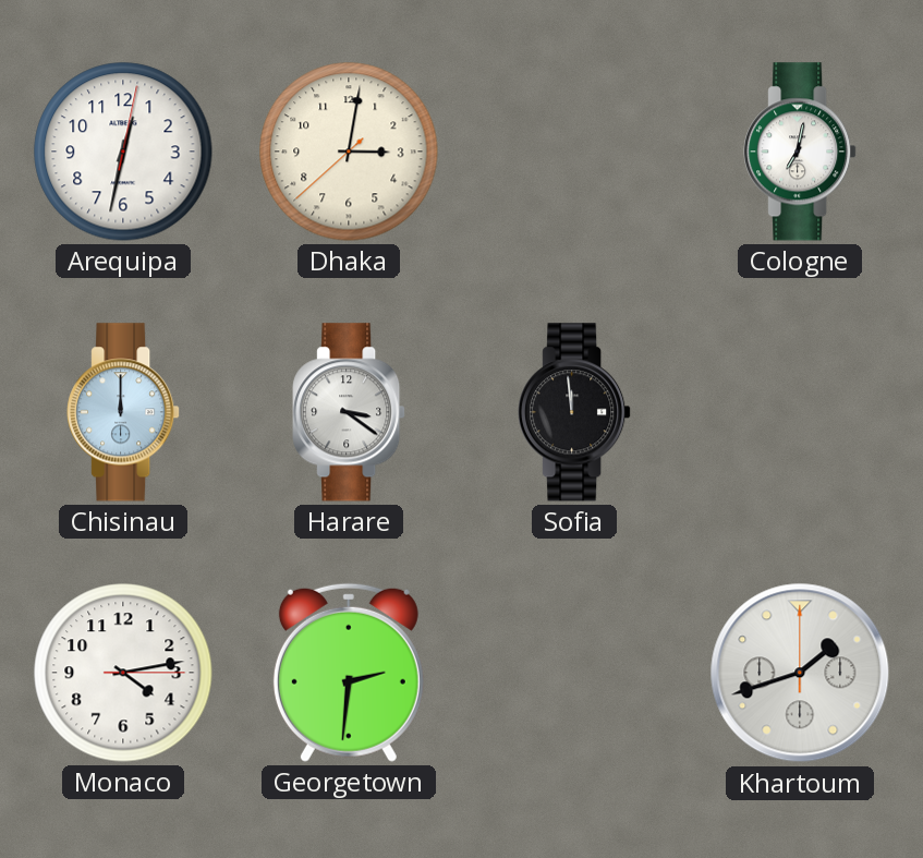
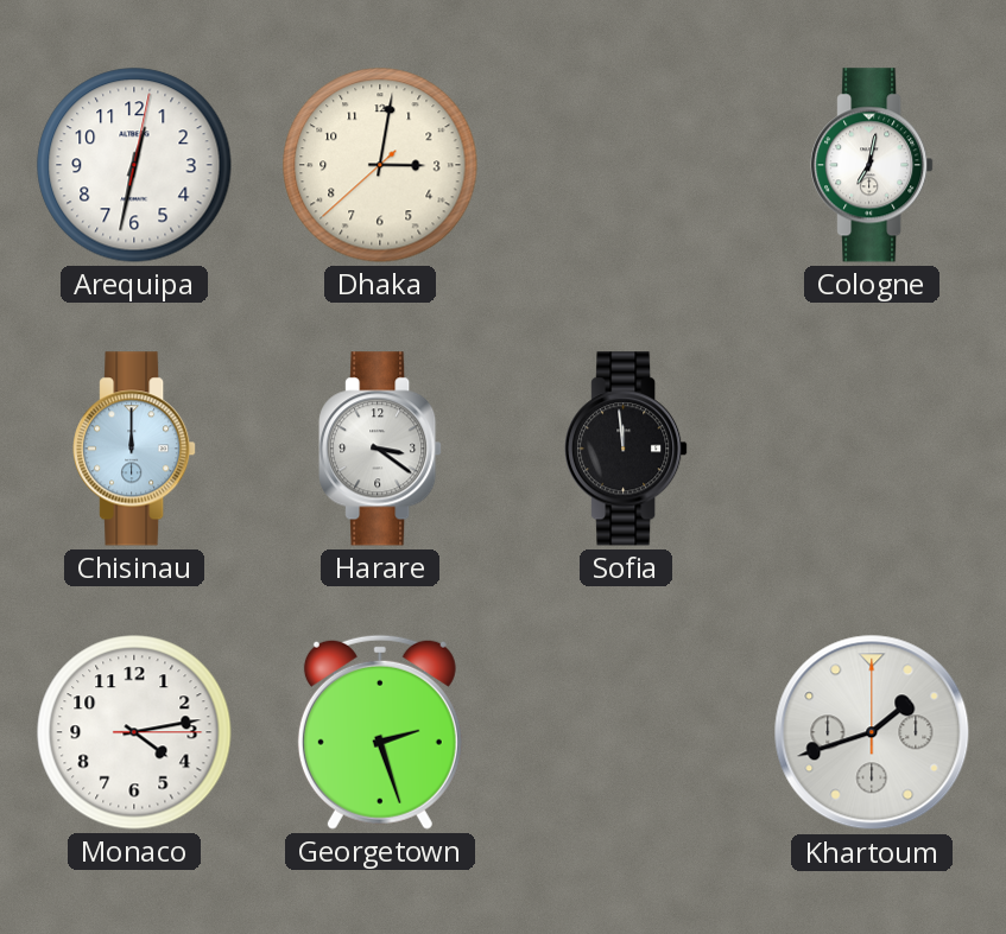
Georgetown: 2:31 -> 2:27
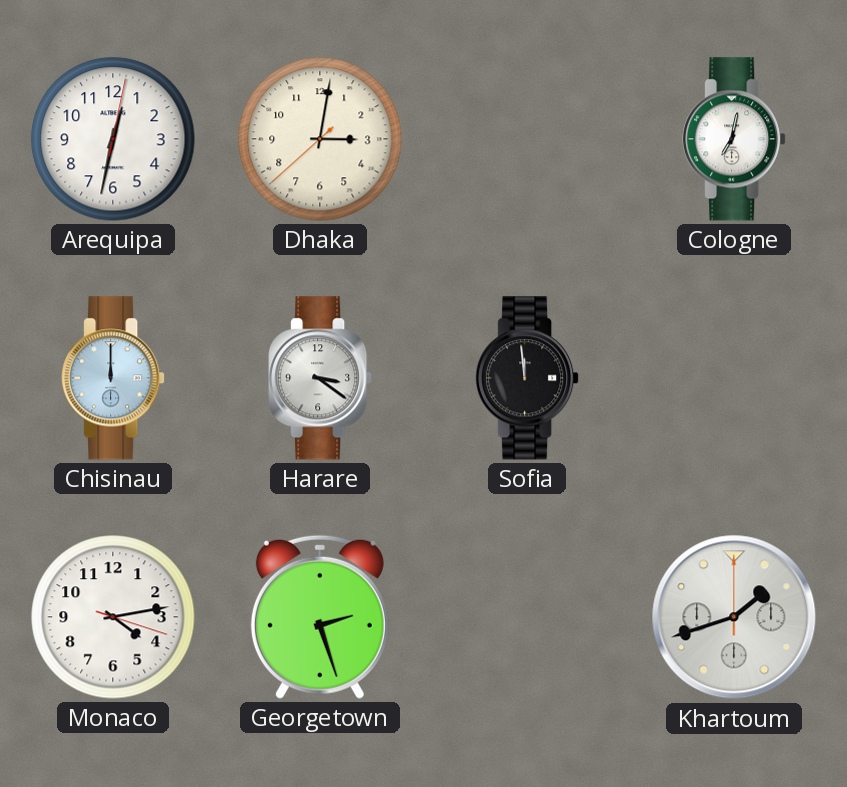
Monaco: 4:13:15 -> 4:13:18
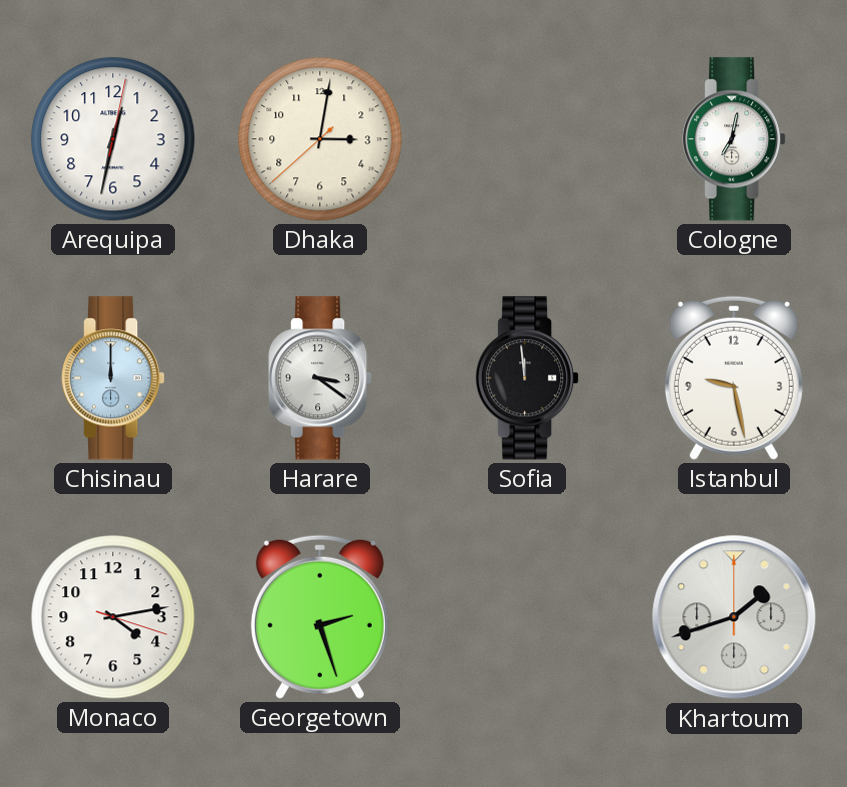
Istanbul: none -> 9:28
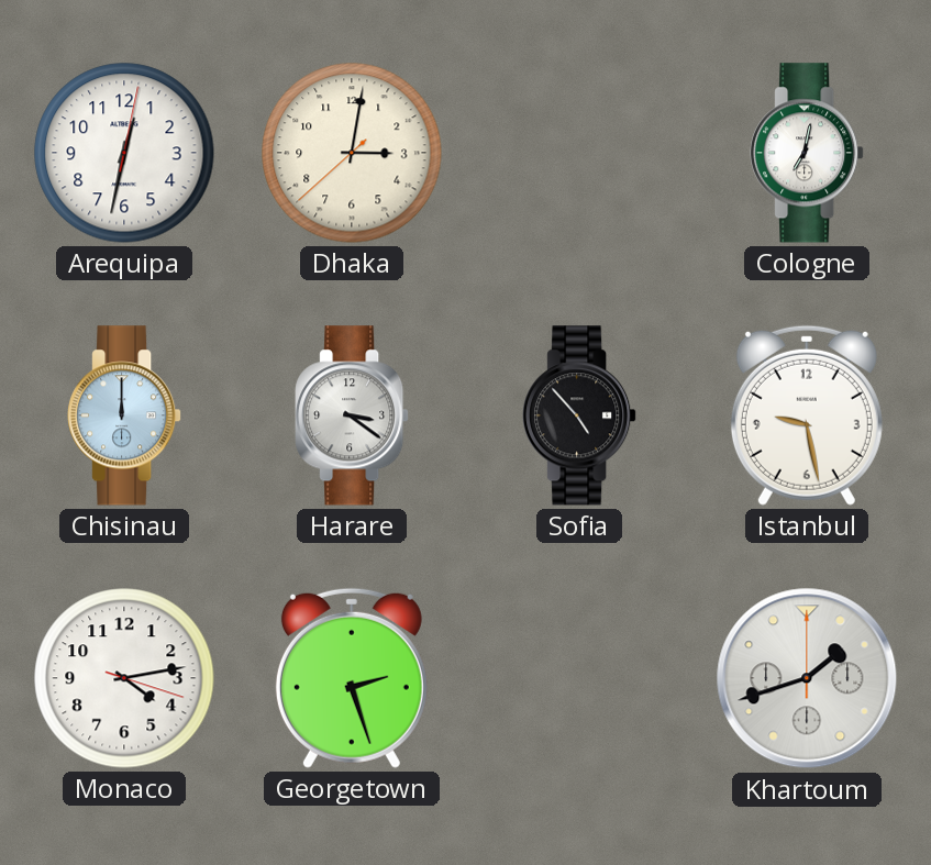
Sofia: 11:59 -> 4:53
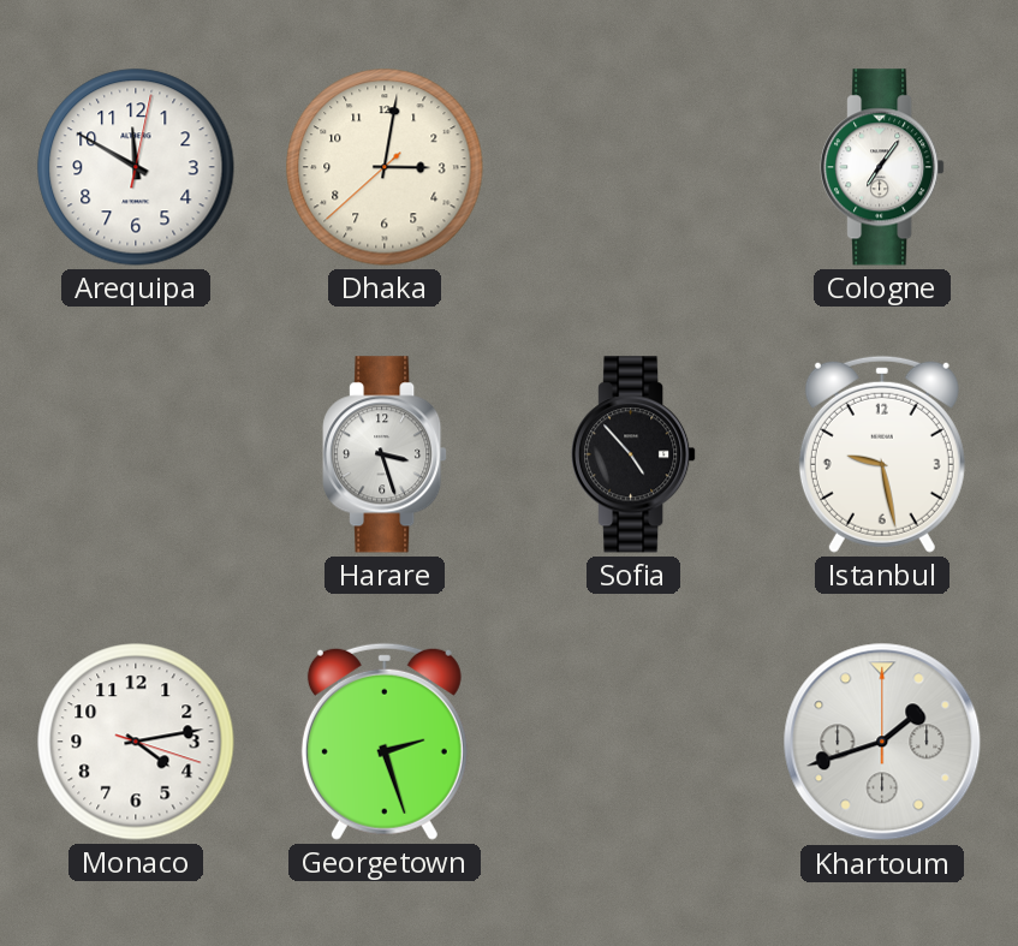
Arequipa: 12:32 -> 11:50
Cologne: 7:02 -> 7:06
Chisinau: 12:00 -> none
Harare: 3:21 -> 3:27
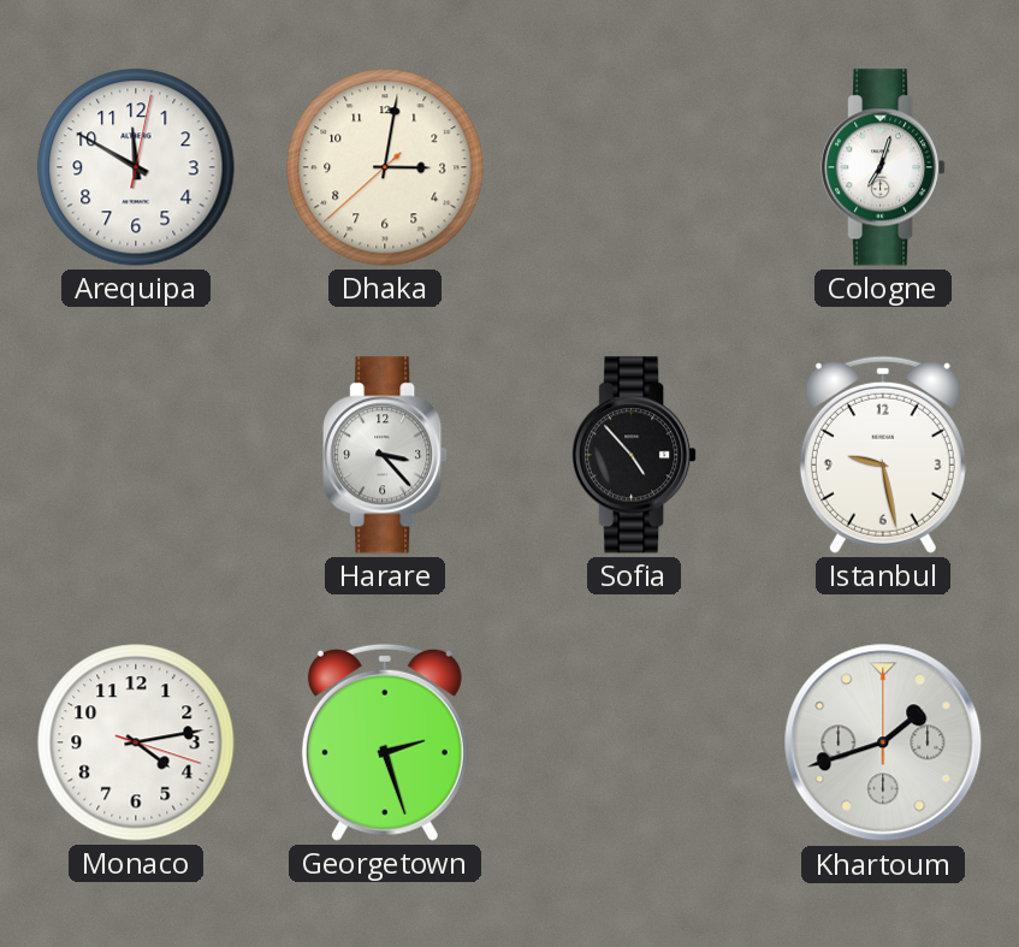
Cologne: 7:06 -> 7:03
Harare: 3:27 -> 3:23
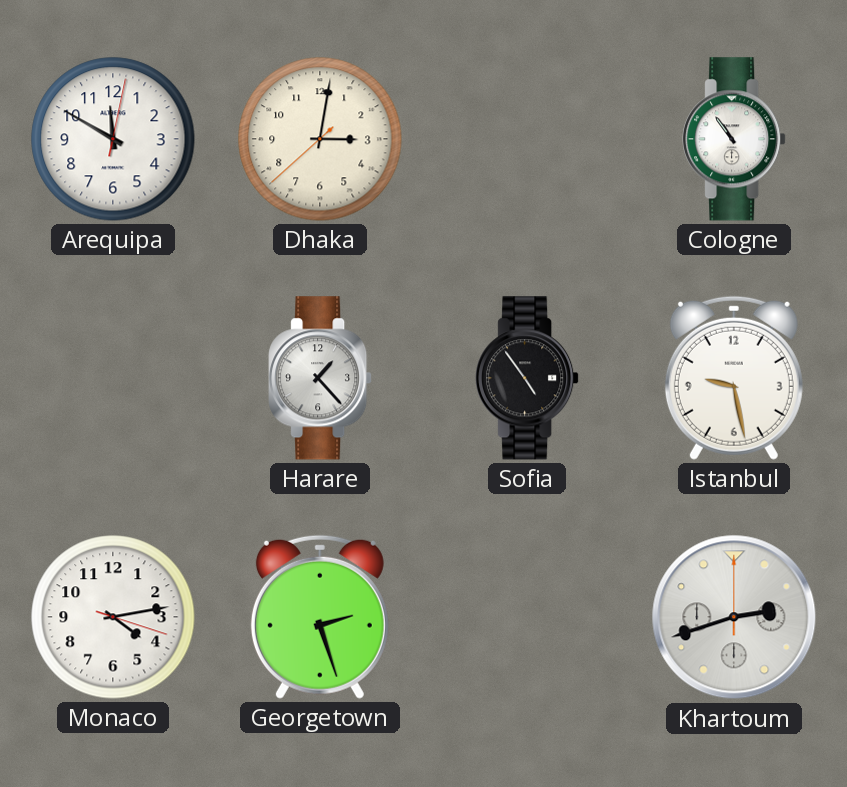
Cologne: 7:03 -> 10:54
Harare: 3:23 -> 1:23
Sofia: 4:53 -> 4:54
Khartoum: 1:42 -> 2:42
